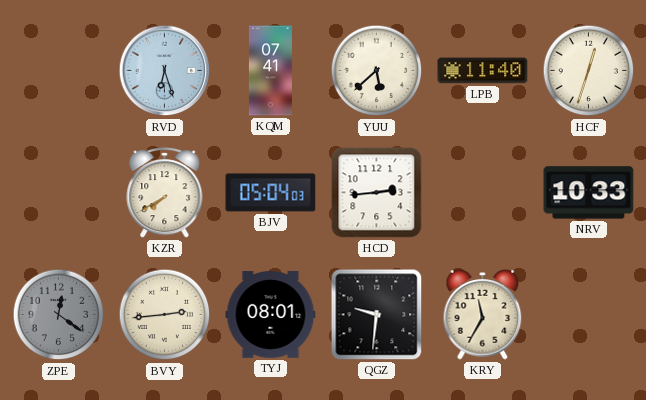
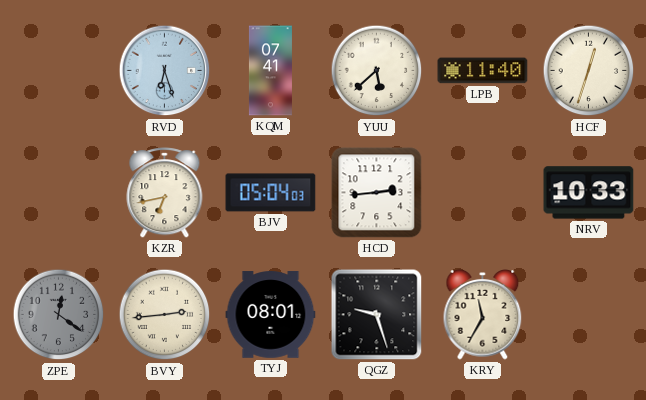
KZR: 7:40 -> 6:43
QGZ: 9:31 -> 9:27
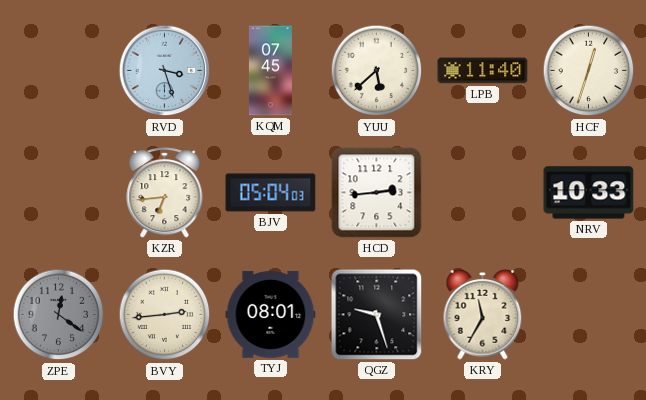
RVD: 6:27 -> 3:27
KQM: 07:41 -> 07:45
KZR: 6:43 -> 6:44
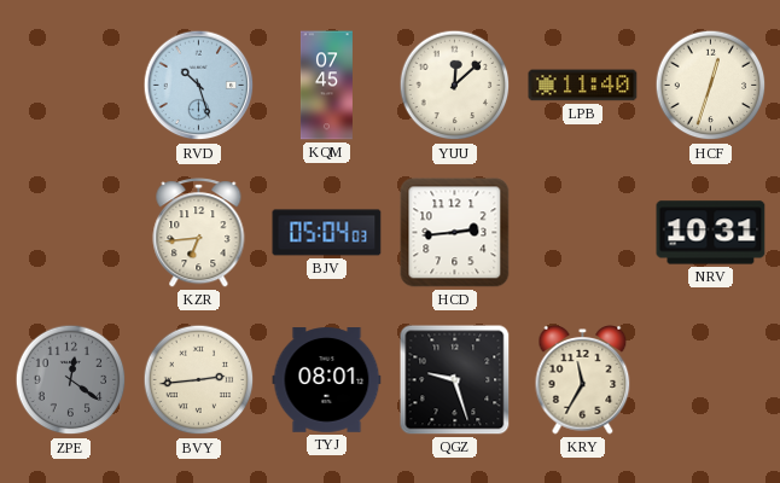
RVD: 3:27 -> 10:27
YUU: 5:38 -> 12:08
NRV: 10:33 -> 10:31
